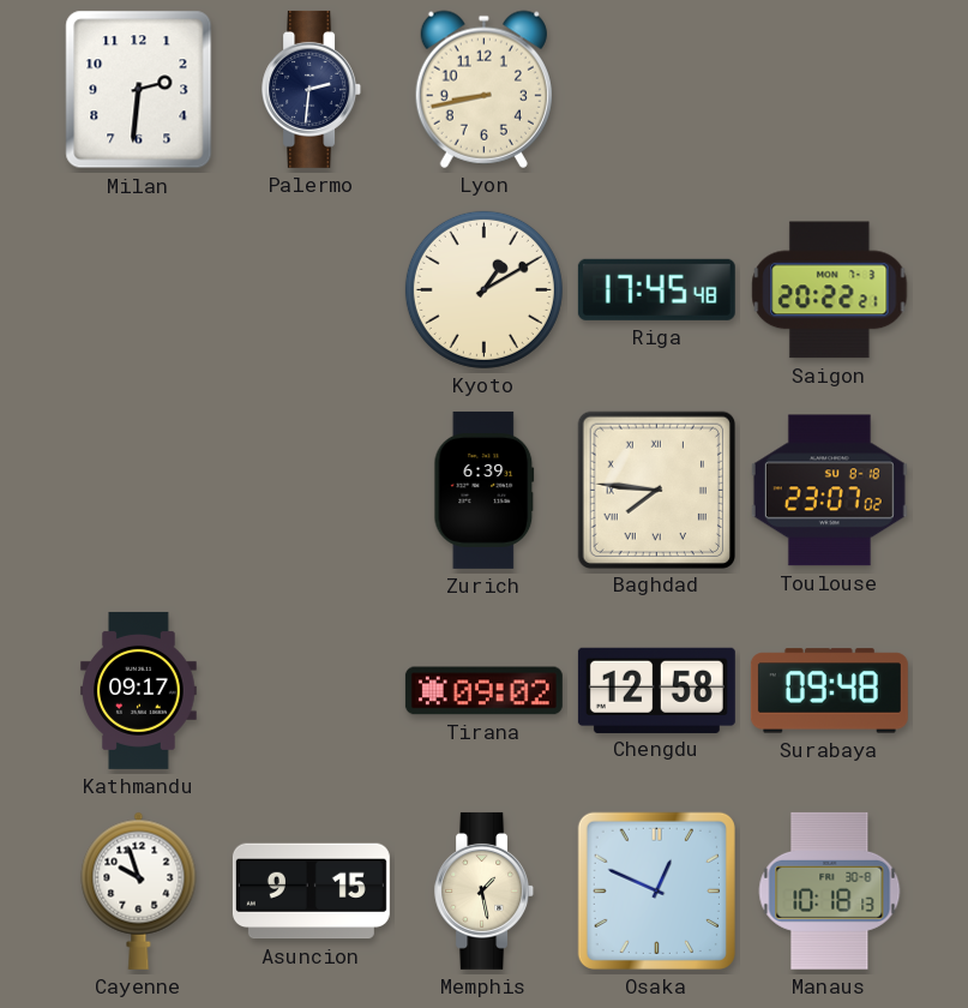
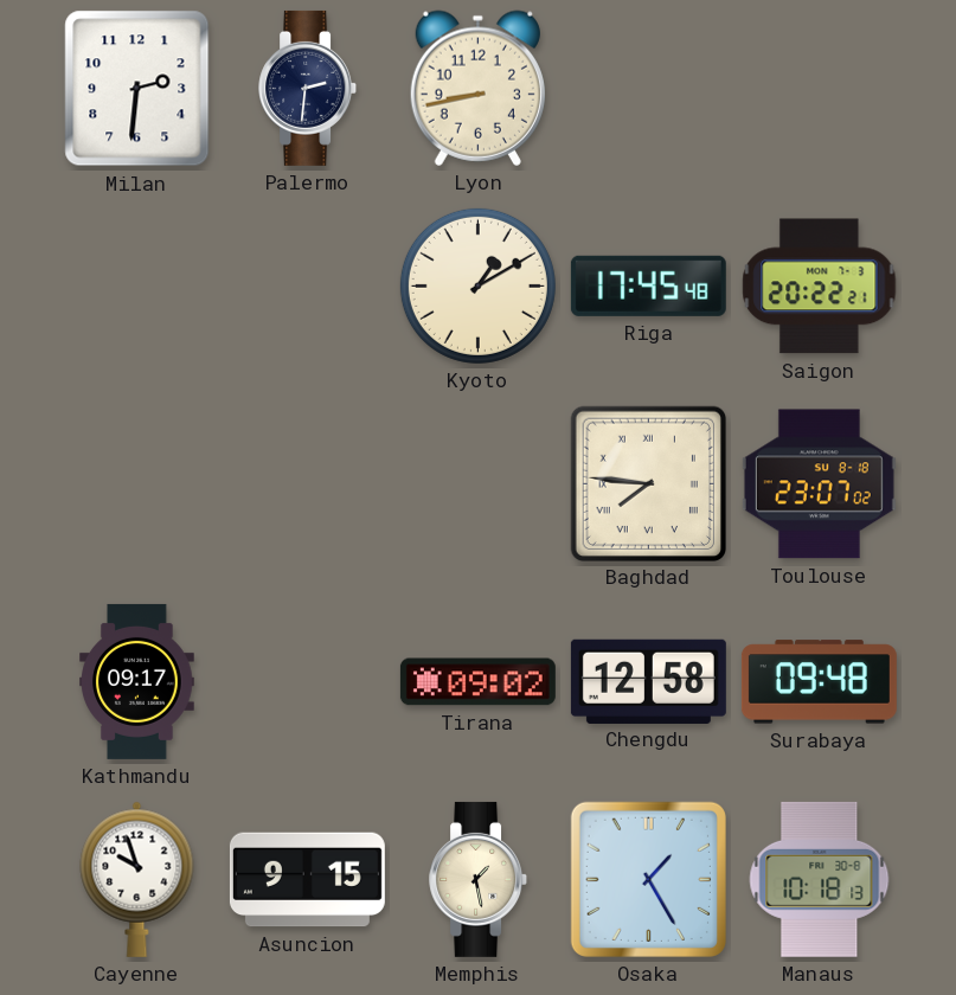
Zurich: 6:39 -> none
Osaka: 12:49 -> 1:25
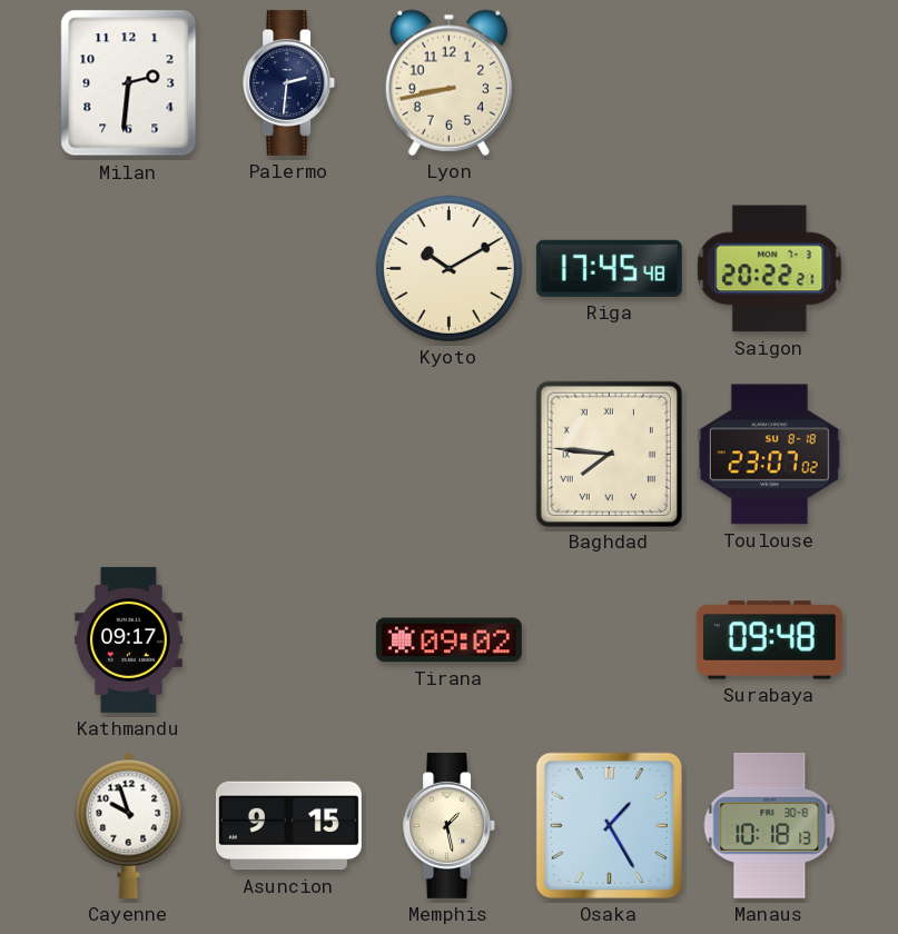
Kyoto: 1:10 -> 10:10
Chengdu: 12:58 -> none
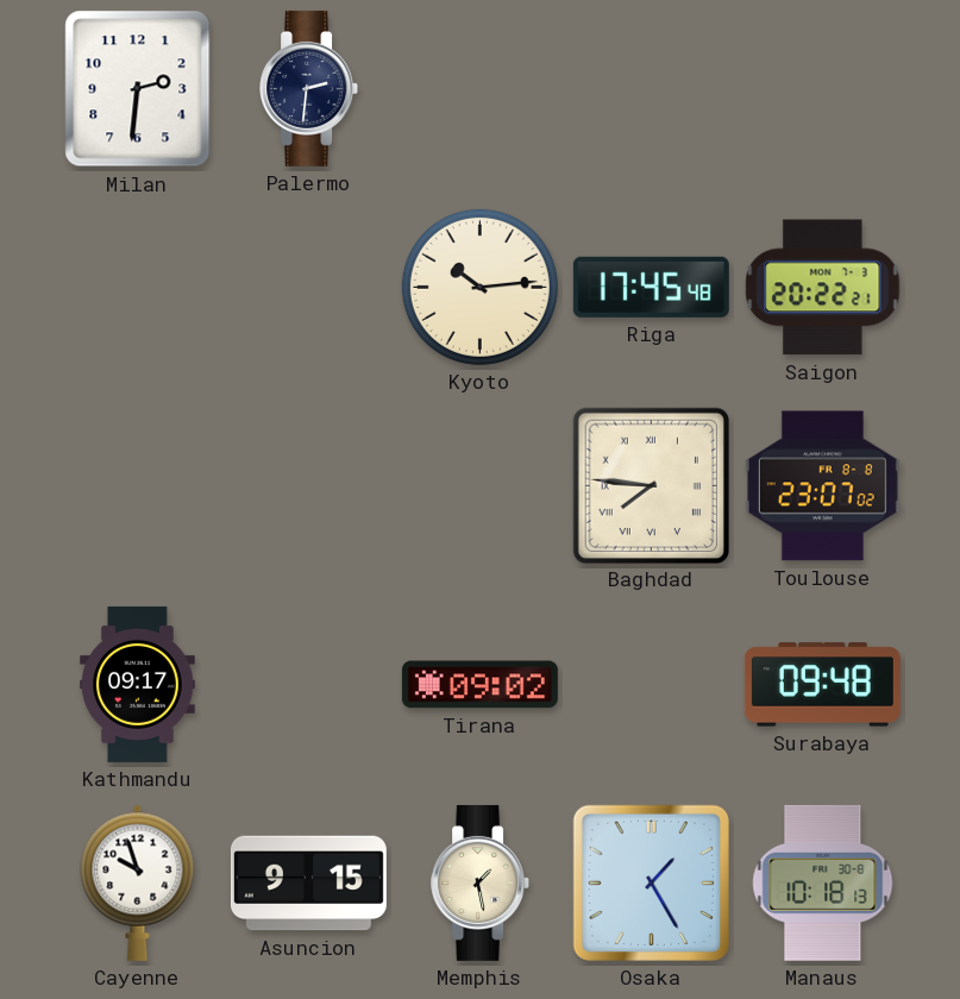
Lyon: 8:43 -> none
Kyoto: 10:10 -> 10:14
Toulouse date: SU 8-18 -> FR 8-8
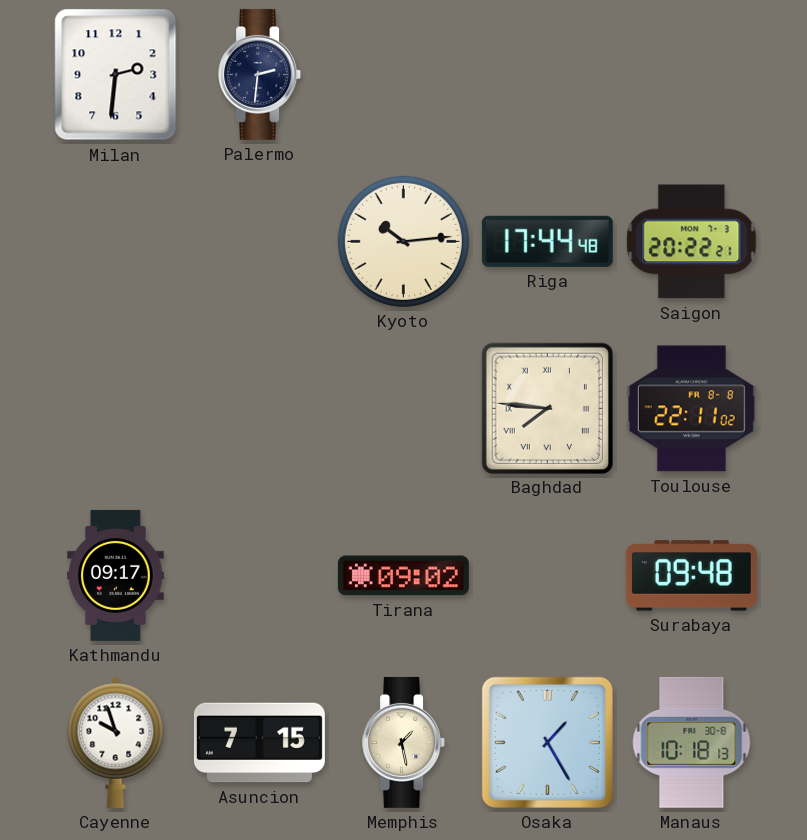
Riga: 17:45 -> 17:44
Toulouse: 23:07 -> 22:11
Asuncion: 9:15 -> 7:15
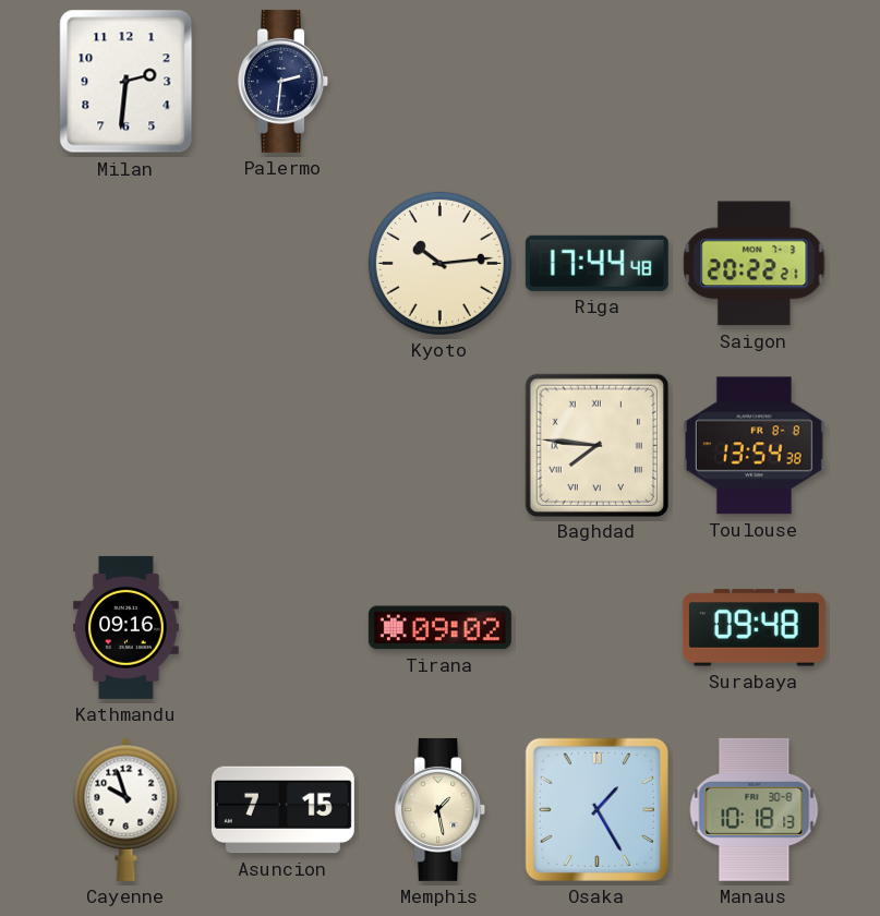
Toulouse: 22:11 -> 13:54
Kathmandu: 09:17 -> 09:16
